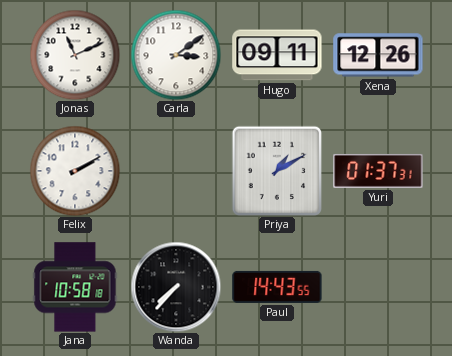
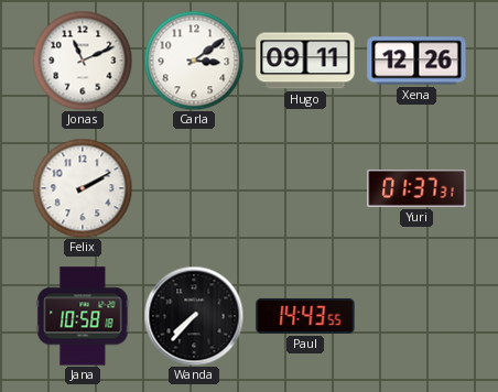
Priya: 1:10 -> none
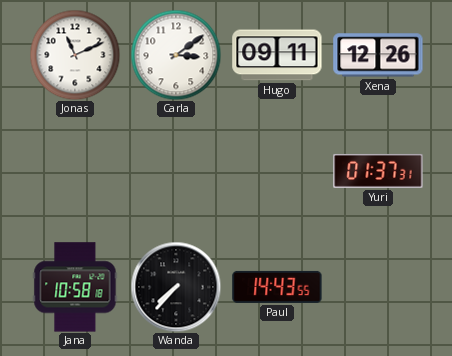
Felix: 2:10 -> none
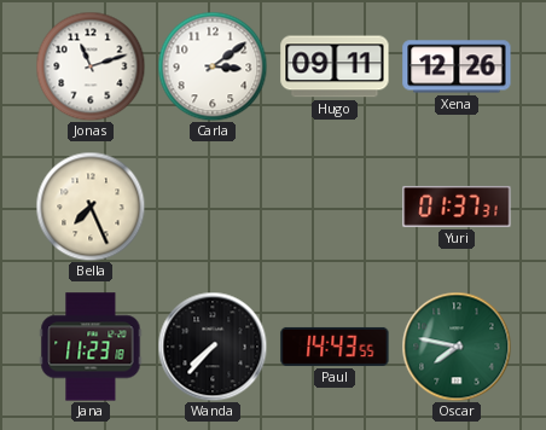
Jonas: 11:11 -> 11:12
Bella: none -> 7:26
Jana: 10:58 -> 11:23
Oscar: none -> 7:47
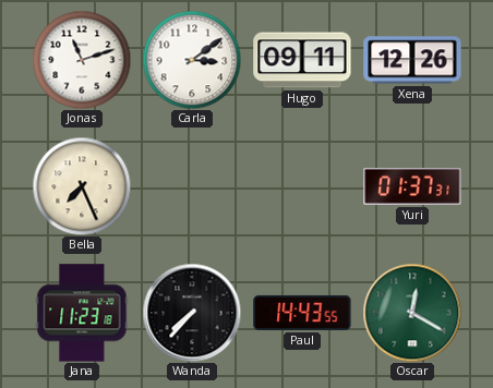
Oscar: 7:47 -> 12:20
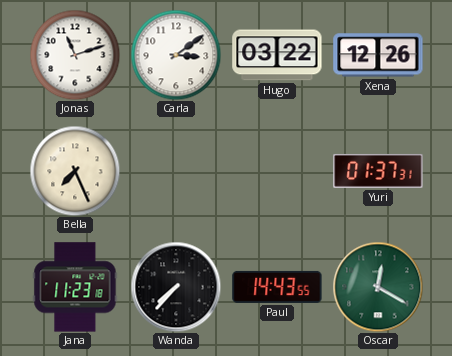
Hugo: 09:11 -> 03:22
